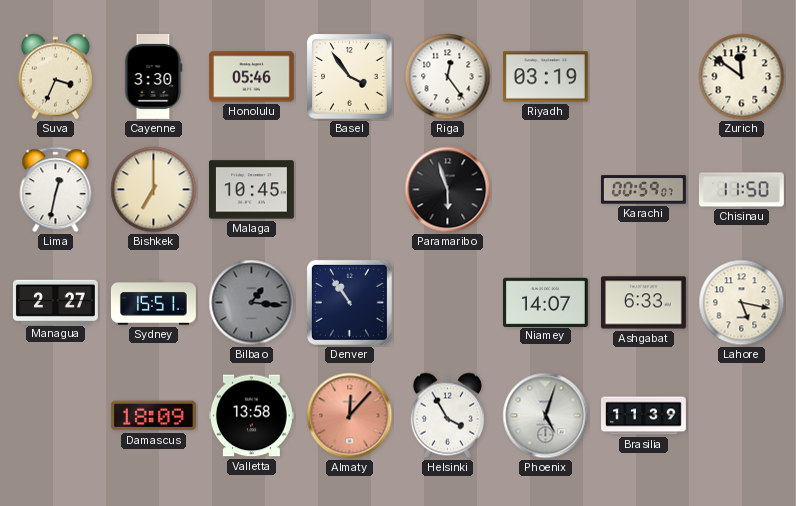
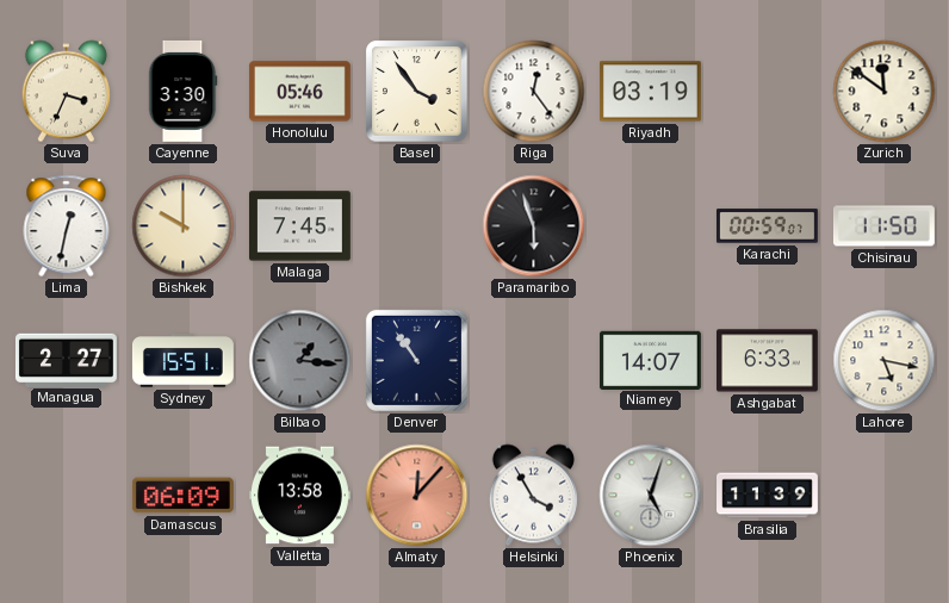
Bishkek: 7:00 -> 10:00
Malaga: 10:45 -> 7:45
Damascus: 18:09 -> 06:09
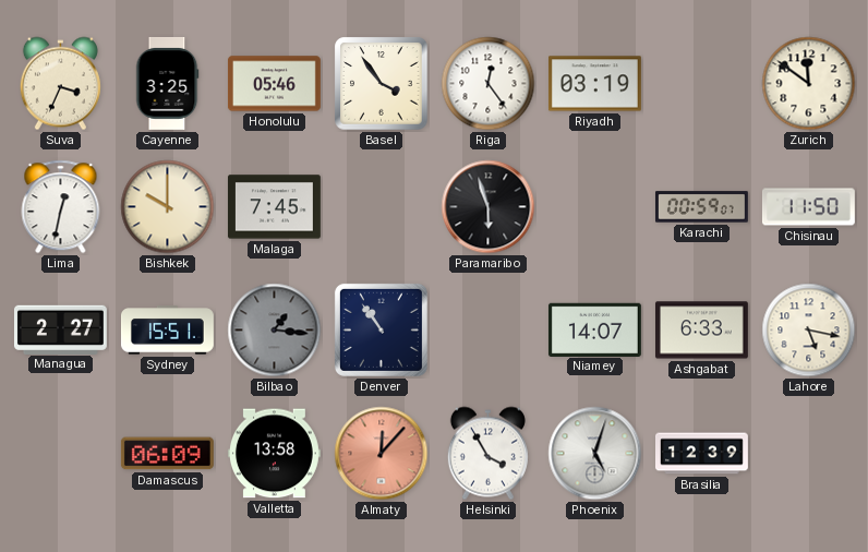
Cayenne: 3:30 -> 3:25
Brasilia: 11:39 -> 12:39
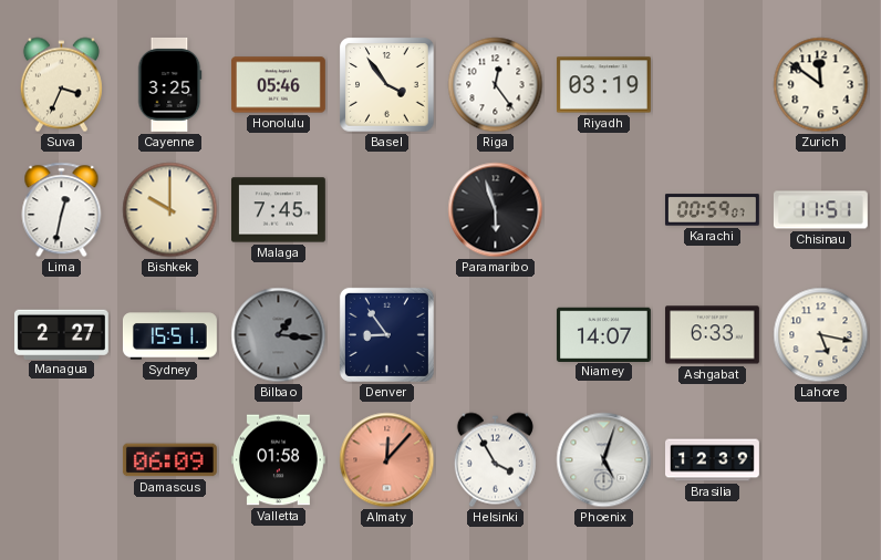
Chisinau: 11:50 -> 11:51
Denver: 10:54 -> 8:54
Valletta: 13:58 -> 01:58
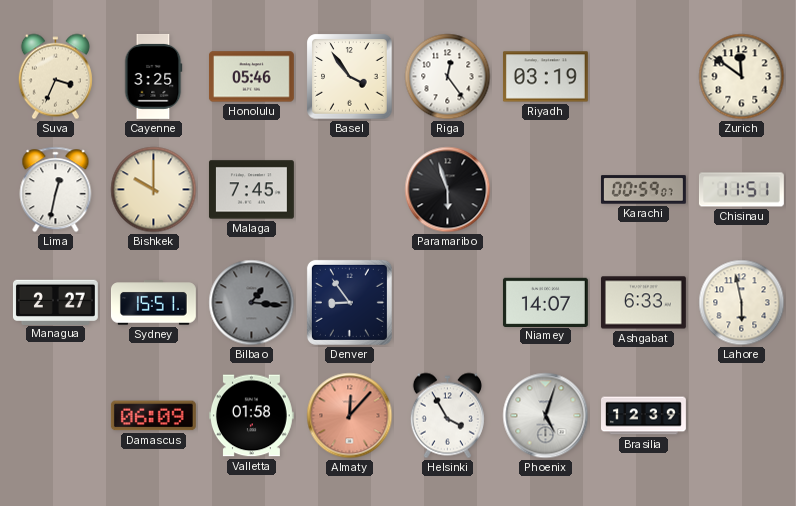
Lahore: 5:17 -> 5:58
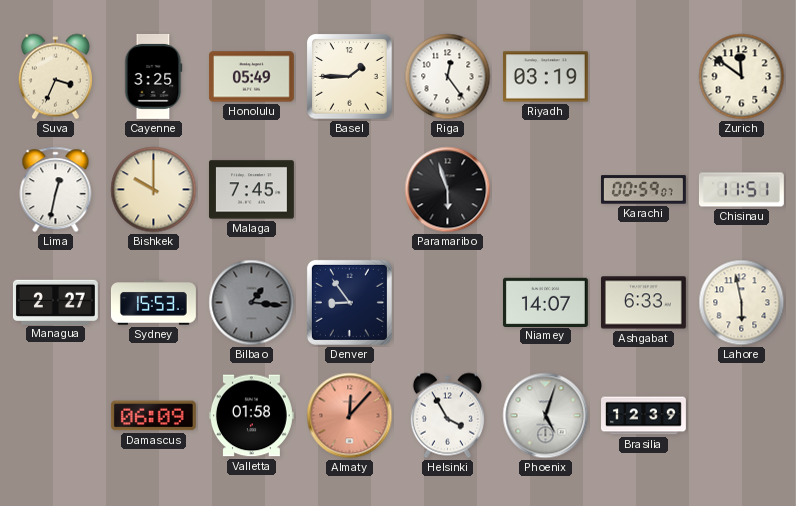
Honolulu: 05:46 -> 05:49
Basel: 3:54 -> 1:45
Sydney: 15:51 -> 15:53
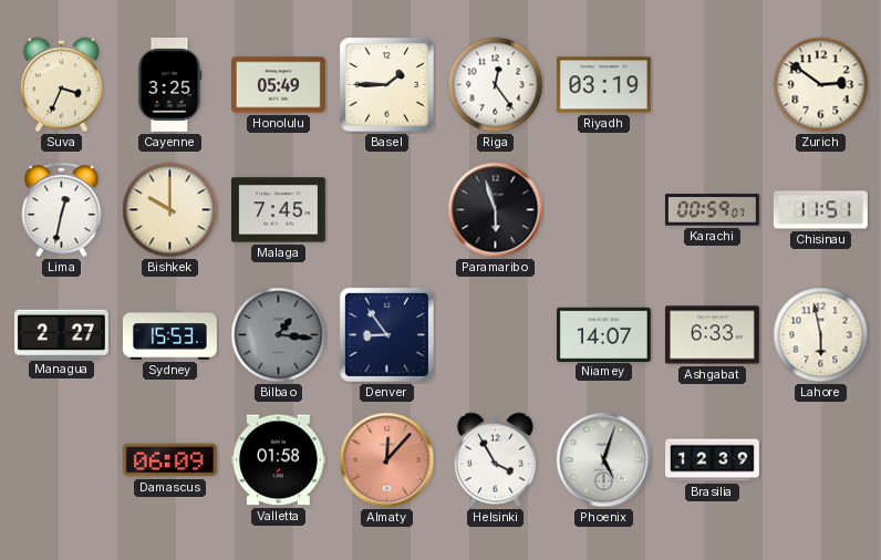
Zurich: 11:51 -> 2:51
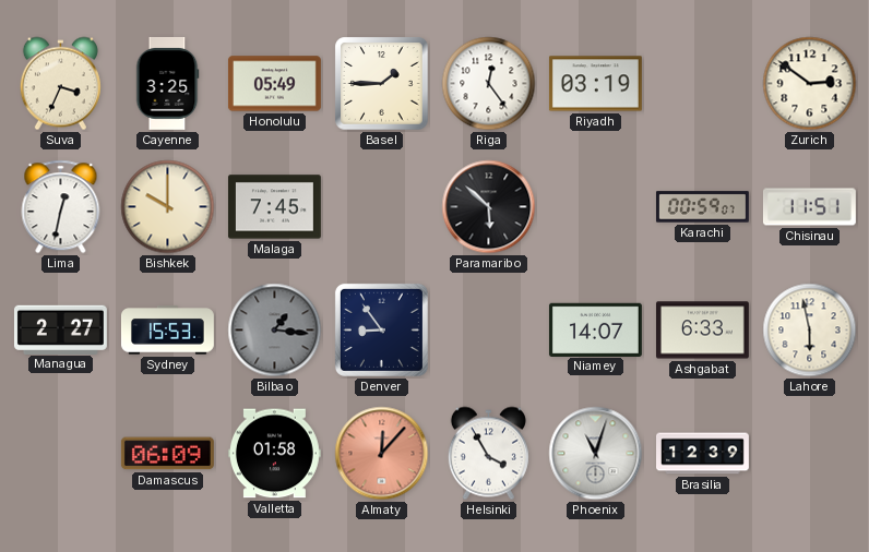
Paramaribo: 5:57 -> 5:52
Phoenix: 5:03 -> 11:03
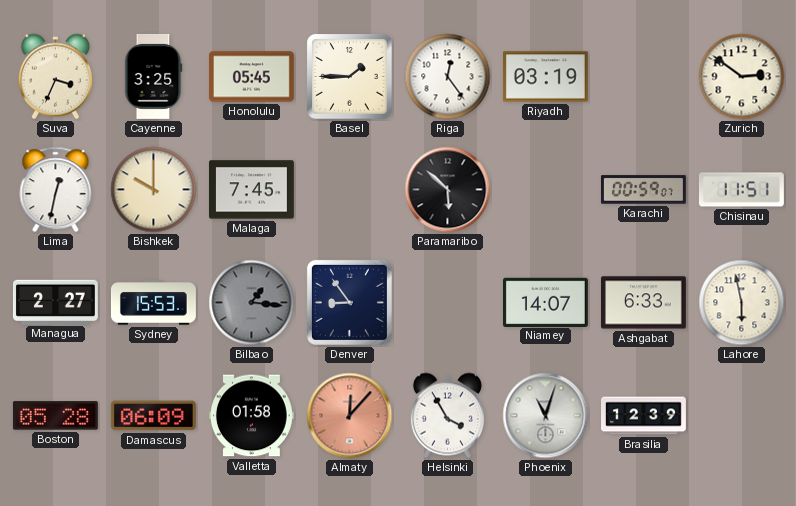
Honolulu: 05:49 -> 05:45
Boston: none -> 05:28
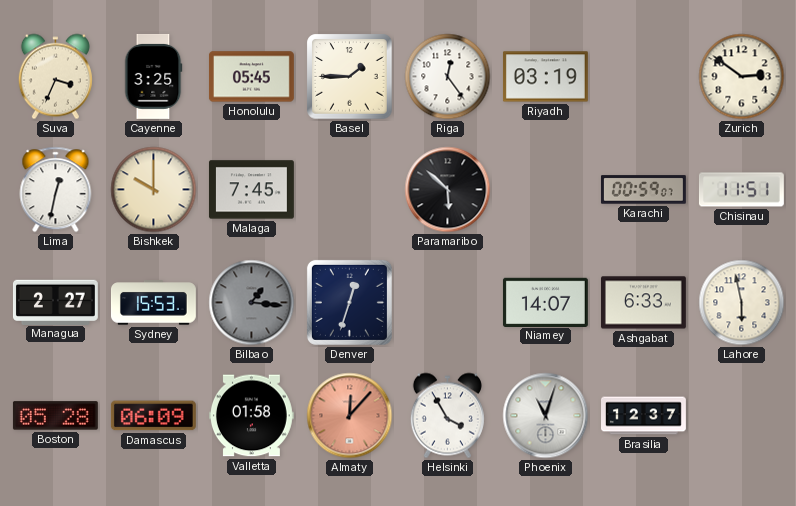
Denver: 8:54 -> 12:33
Brasilia: 12:39 -> 12:37
